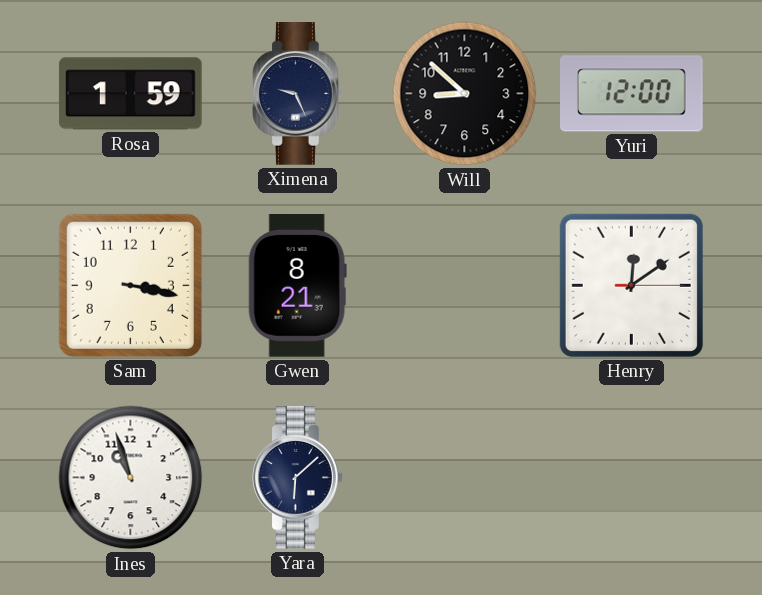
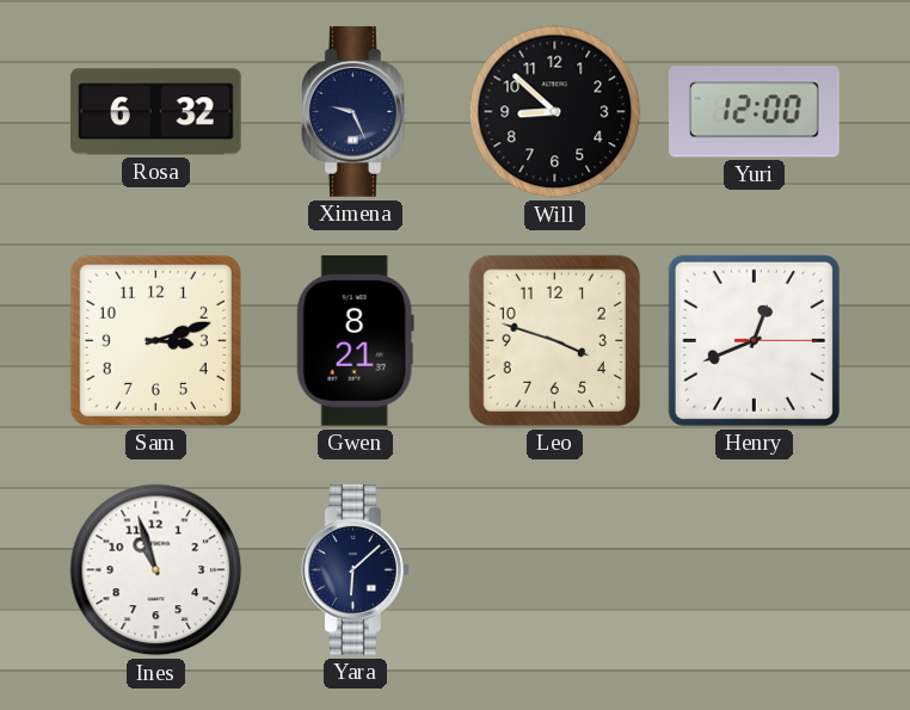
Rosa: 1:59 -> 6:32
Sam: 3:17 -> 3:12
Leo: none -> 3:48
Henry: 12:09 -> 12:41
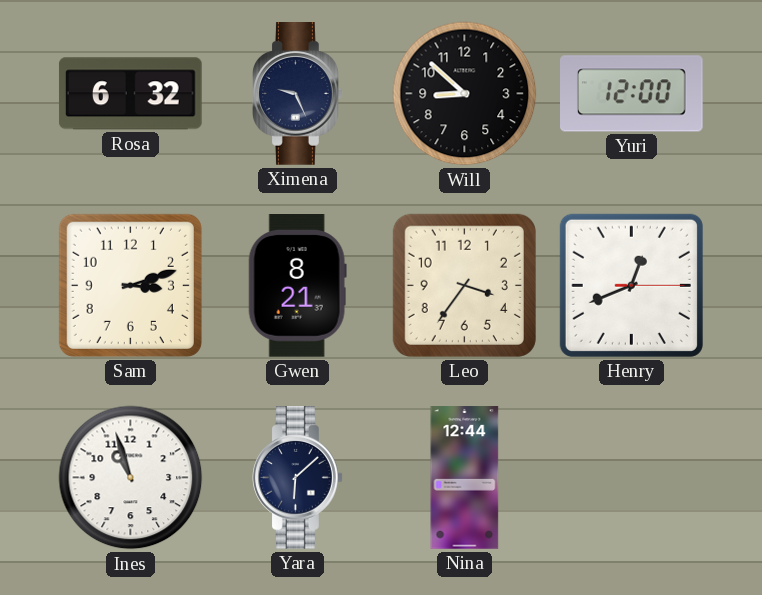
Leo: 3:48 -> 3:36
Nina: none -> 12:44
